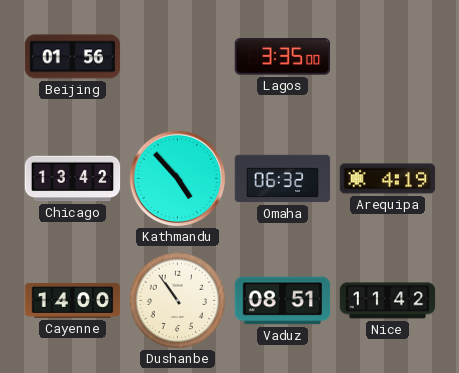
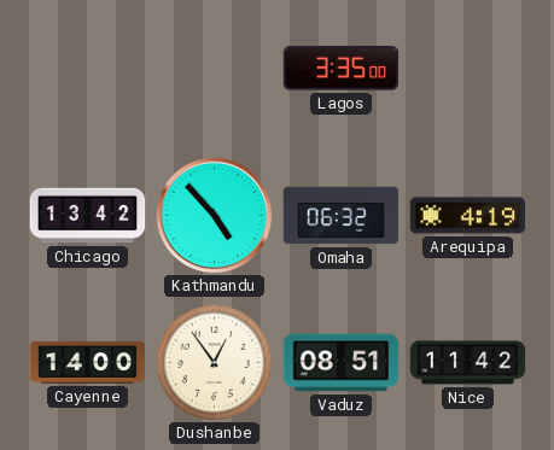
Beijing: 01:56 -> none
Dushanbe: 10:54 -> 12:54
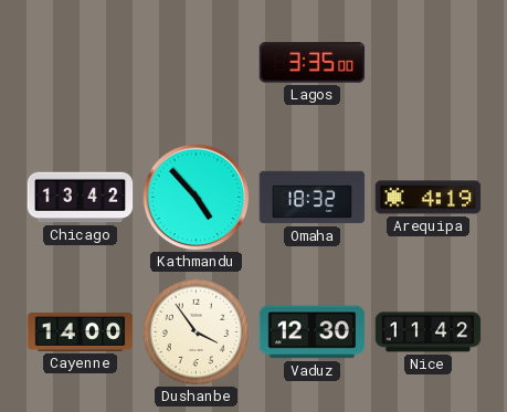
Omaha: 06:32 -> 18:32
Dushanbe: 12:54 -> 3:54
Vaduz: 08:51 -> 12:30
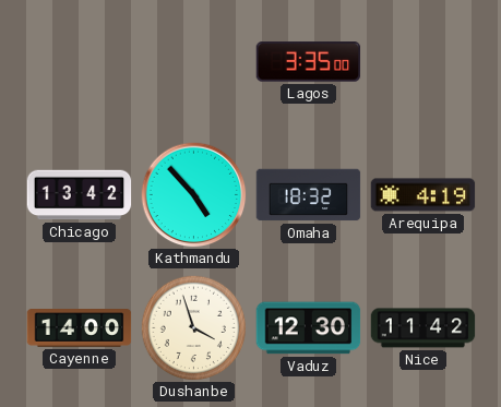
Dushanbe: 3:54 -> 3:57
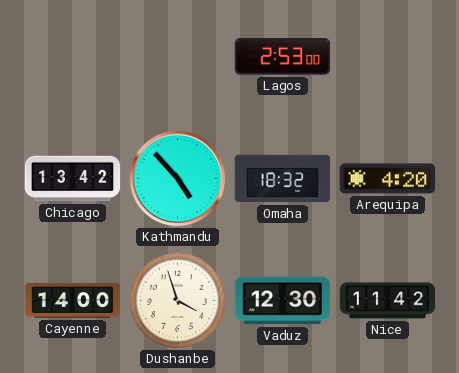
Lagos: 3:35 -> 2:53
Arequipa: 4:19 -> 4:20
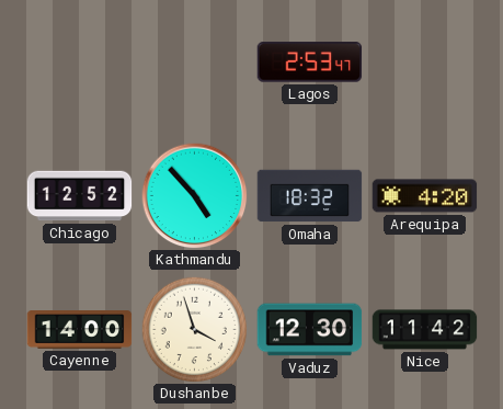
Lagos: 2:53:00 -> 2:53:47
Chicago: 13:42 -> 12:52
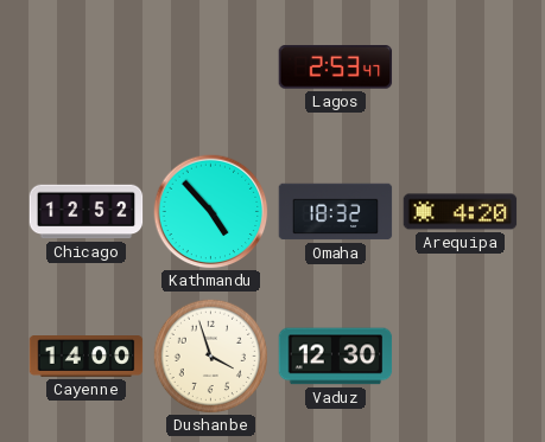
Nice: 11:42 -> none
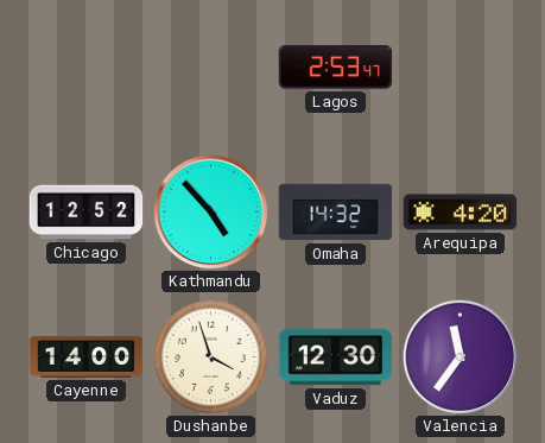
Omaha: 18:32 -> 14:32
Valencia: none -> 11:36
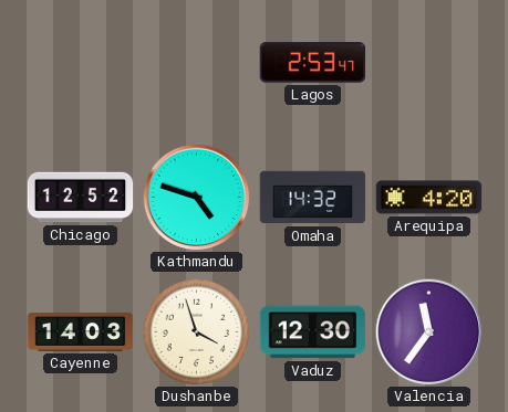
Kathmandu: 4:53 -> 4:48
Cayenne: 14:00 -> 14:03
